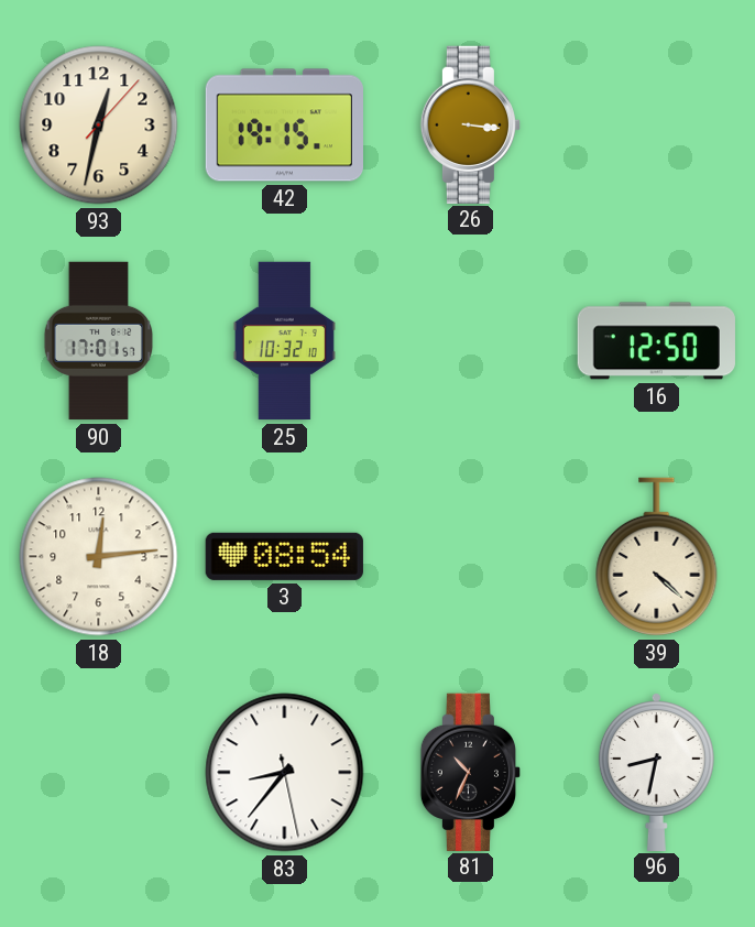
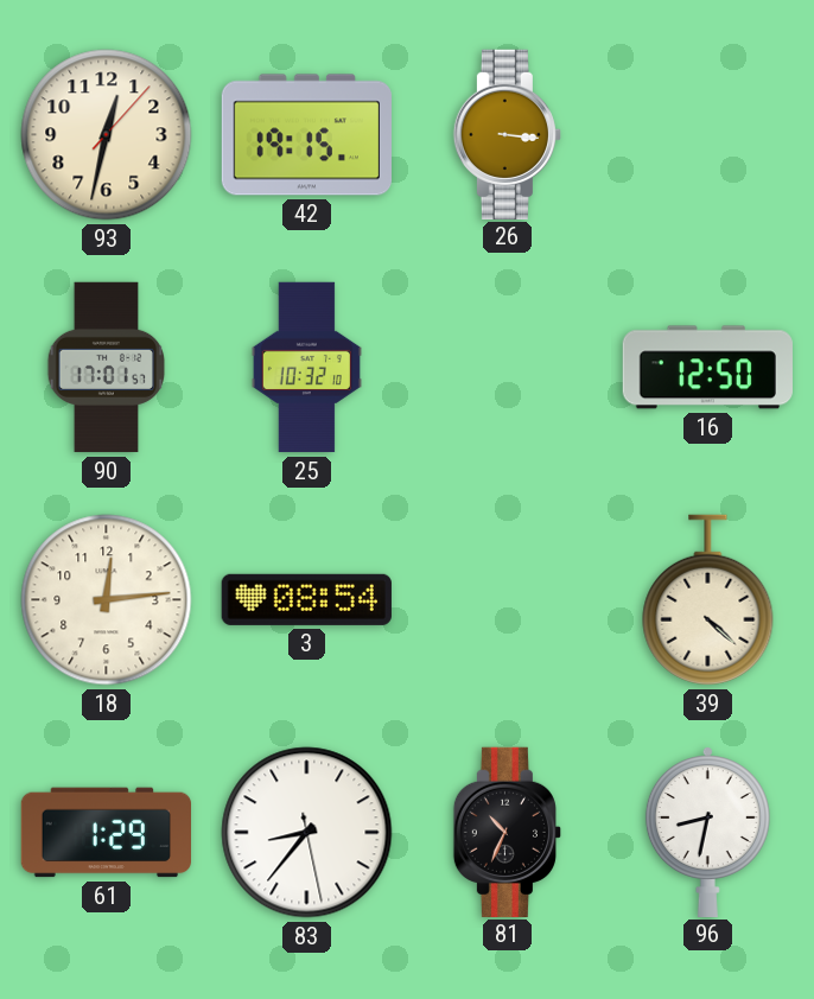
61: none -> 1:29
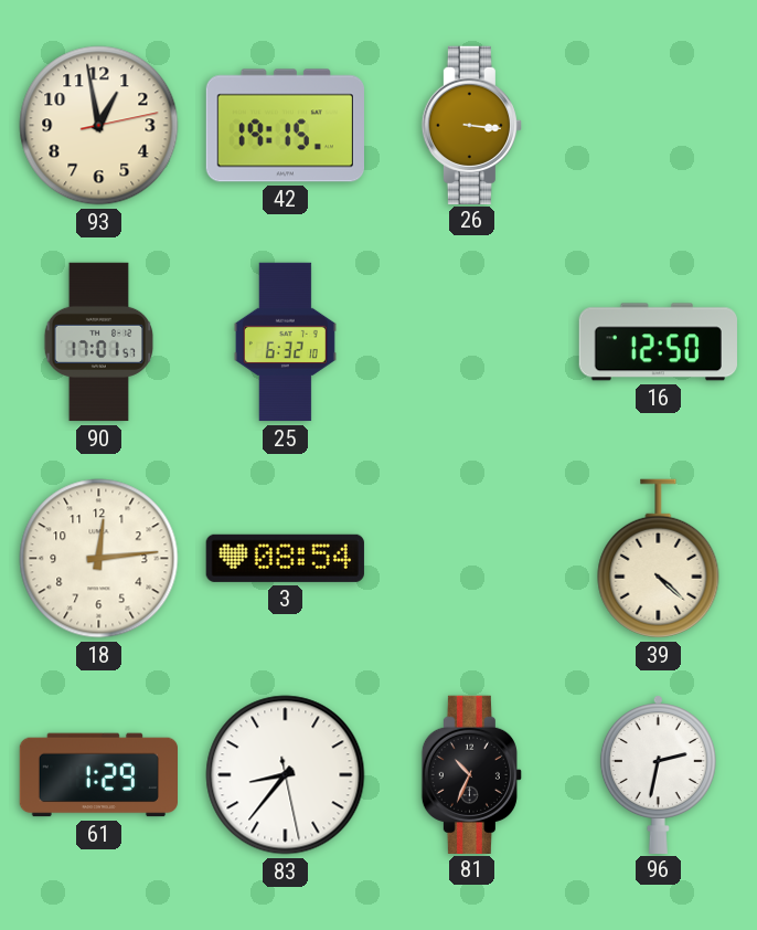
93: 12:32 -> 12:58
25: 10:32 -> 6:32
96: 8:32 -> 2:32
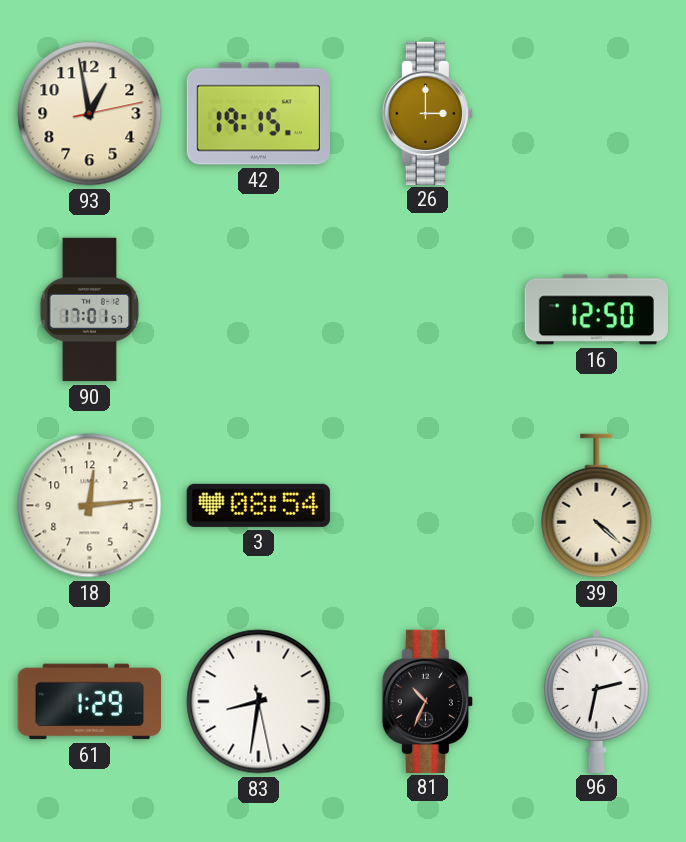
26: 3:16 -> 3:00
25: 6:32 -> none
83: 8:36 -> 8:31
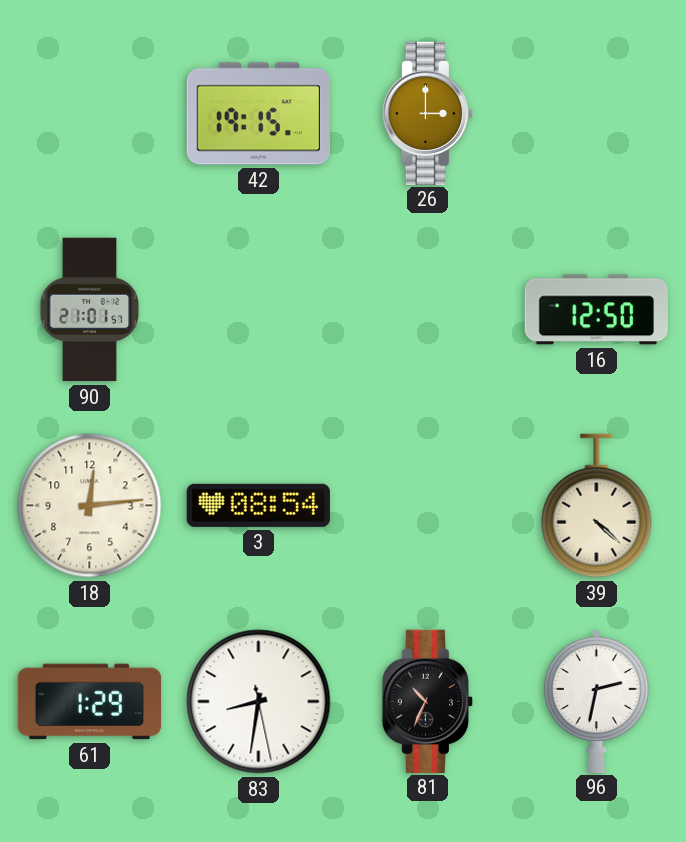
93: 12:58 -> none
90: 17:01 -> 21:01
